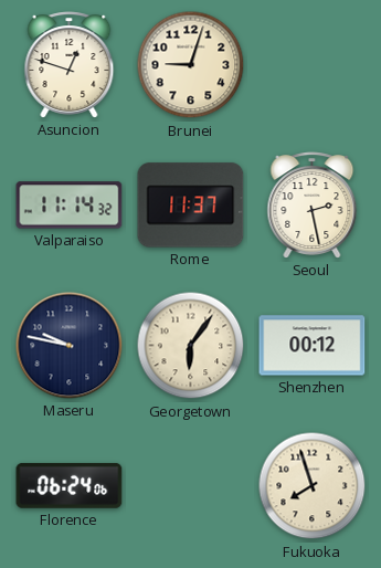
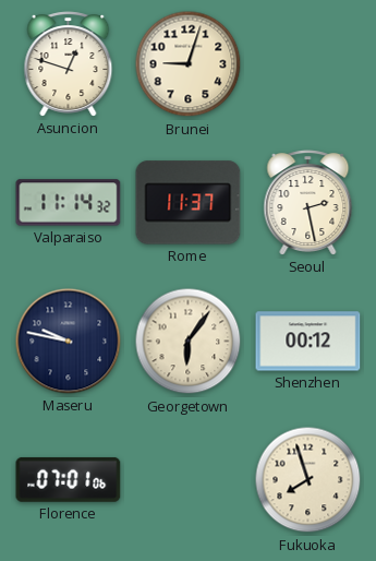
Florence: 06:24 -> 07:01
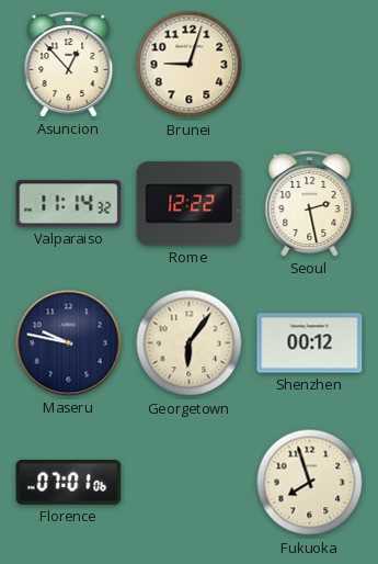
Asuncion: 12:48 -> 12:53
Rome: 11:37 -> 12:22
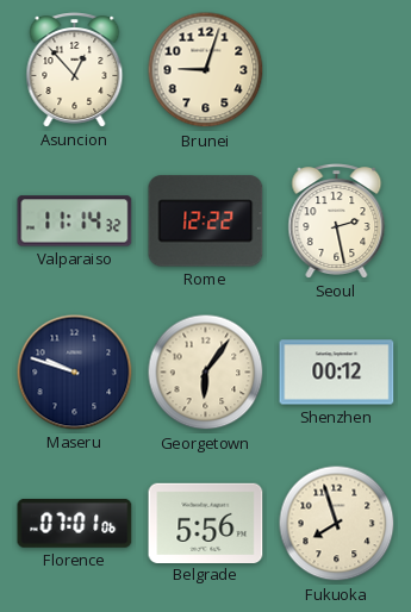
Maseru: 9:47 -> 9:48
Belgrade: none -> 5:56
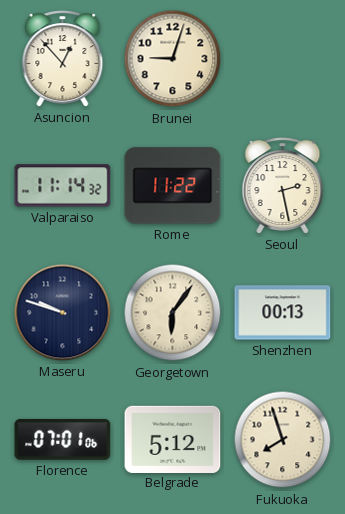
Rome: 12:22 -> 11:22
Shenzhen: 00:12 -> 00:13
Belgrade: 5:56 -> 5:12
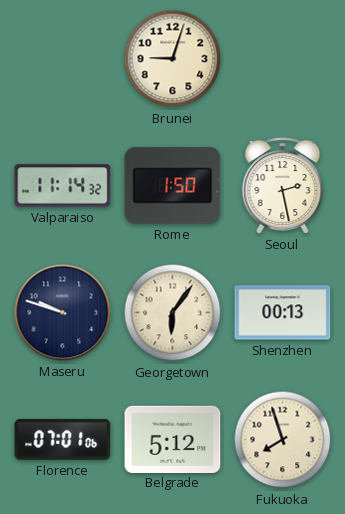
Asuncion: 12:53 -> none
Rome: 11:22 -> 1:50
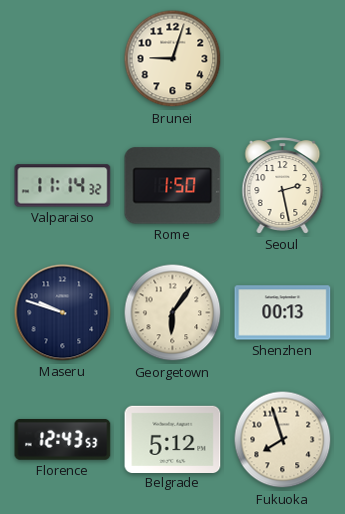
Florence: 07:01 -> 12:43
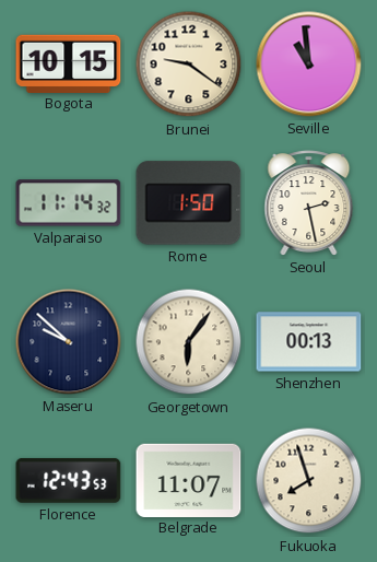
Bogota: none -> 10:15
Brunei: 9:03 -> 9:21
Seville: none -> 10:59
Maseru: 9:48 -> 9:52
Belgrade: 5:12 -> 11:07
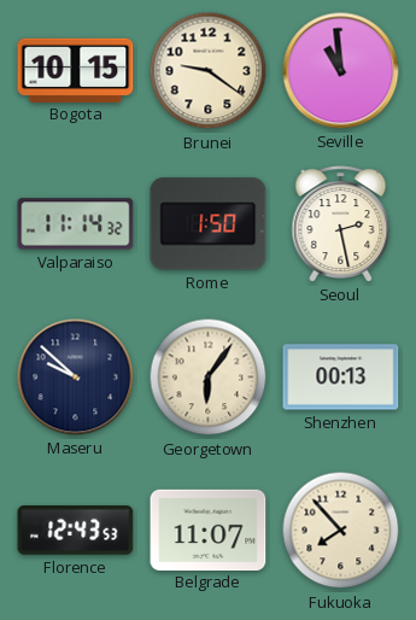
Fukuoka: 7:57 -> 7:53
